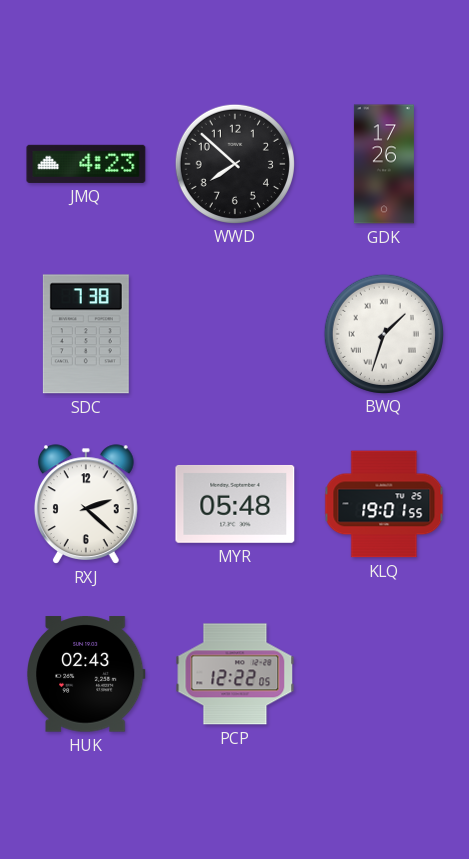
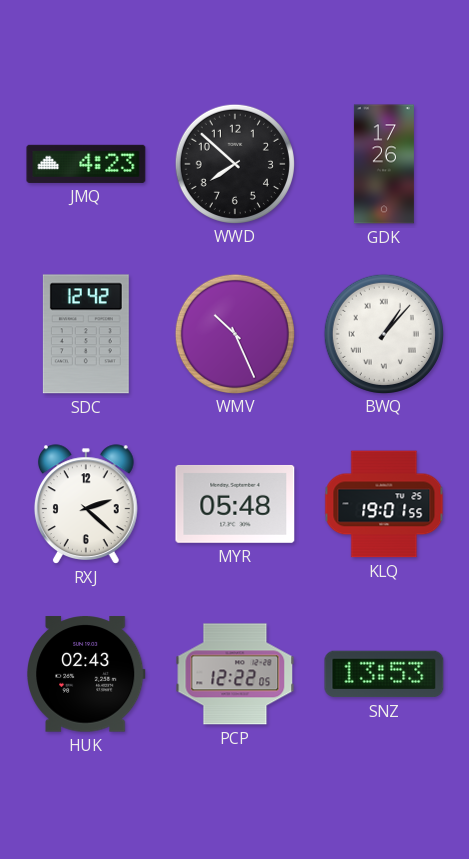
SDC: 7:38 -> 12:42
WMV: none -> 10:26
BWQ: 1:33 -> 1:07
SNZ: none -> 13:53
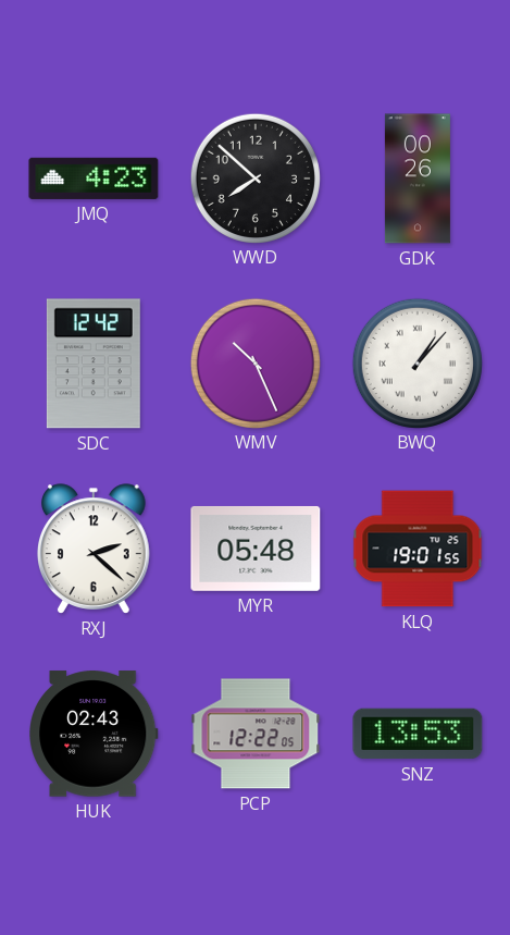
GDK: 17:26 -> 00:26
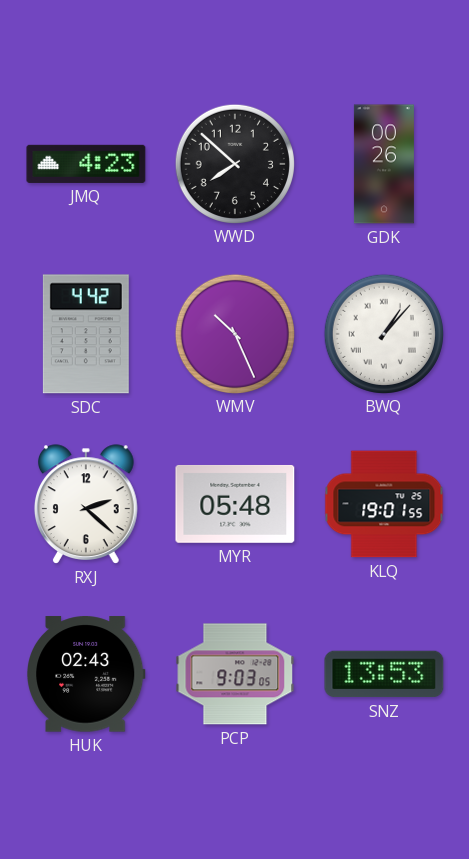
SDC: 12:42 -> 4:42
PCP: 12:22 -> 9:03
